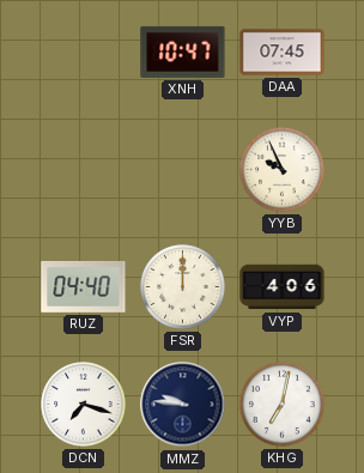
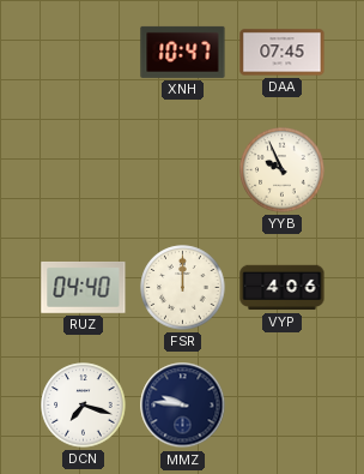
KHG: 7:02 -> none
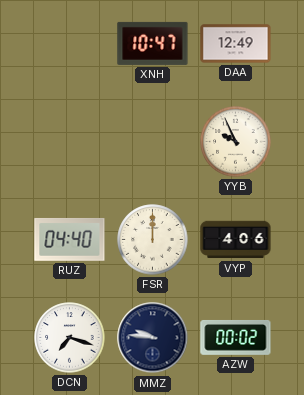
DAA: 07:45 -> 12:49
AZW: none -> 00:02
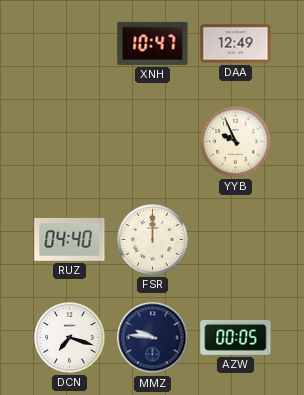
VYP: 4:06 -> none
AZW: 00:02 -> 00:05
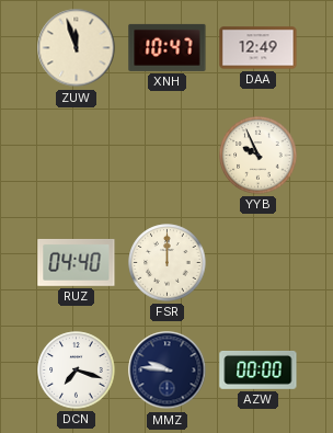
ZUW: none -> 11:57
AZW: 00:05 -> 00:00
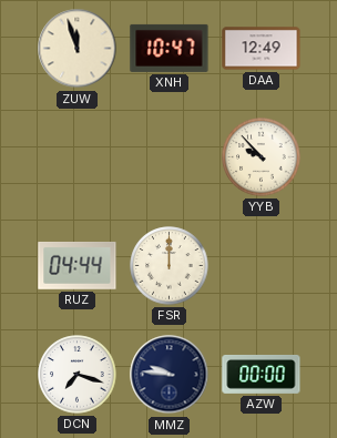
YYB: 9:56 -> 9:53
RUZ: 04:40 -> 04:44
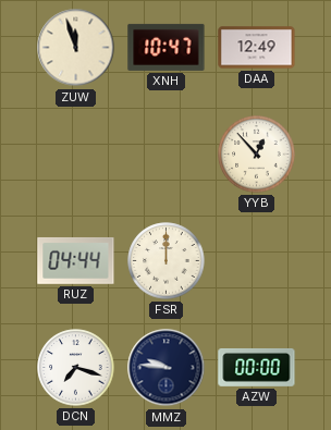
YYB: 9:53 -> 12:53
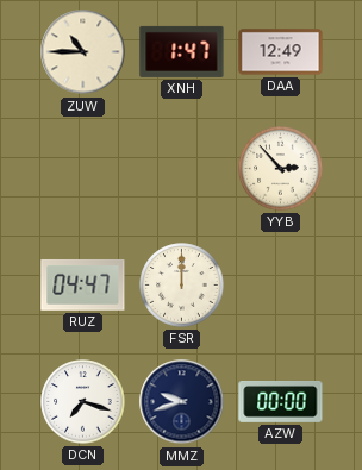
ZUW: 11:57 -> 10:45
XNH: 10:47 -> 1:47
YYB: 12:53 -> 2:53
RUZ: 04:44 -> 04:47
MMZ: 9:46 -> 9:42
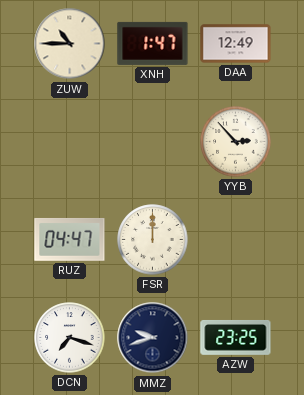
AZW: 00:00 -> 23:25
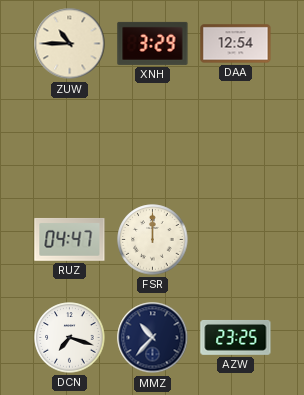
XNH: 1:47 -> 3:29
DAA: 12:49 -> 12:54
YYB: 2:53 -> none
MMZ: 9:42 -> 10:37
